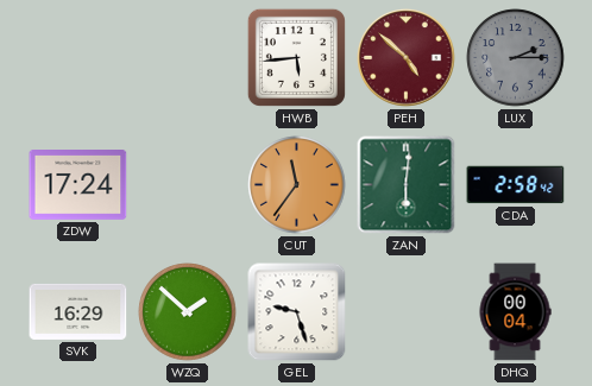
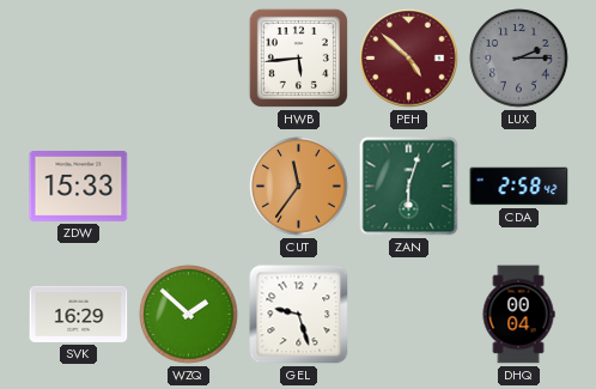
ZDW: 17:24 -> 15:33
ZAN: 6:01 -> 6:03
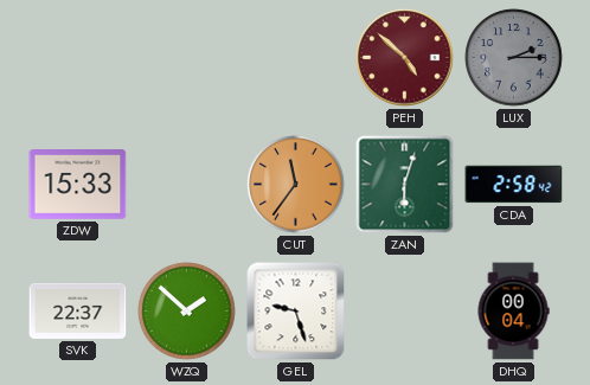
HWB: 5:44 -> none
SVK: 16:29 -> 22:37
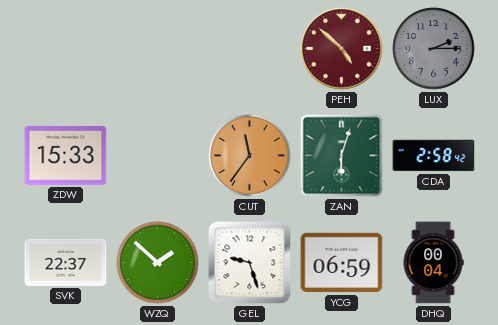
YCG: none -> 06:59
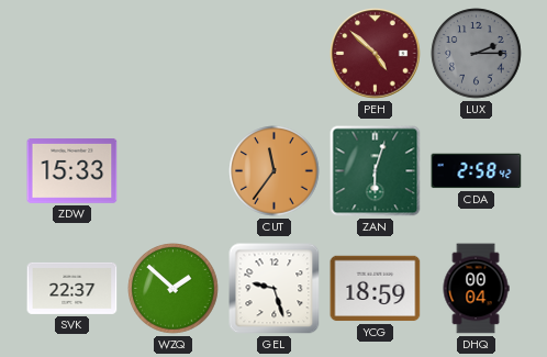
YCG: 06:59 -> 18:59
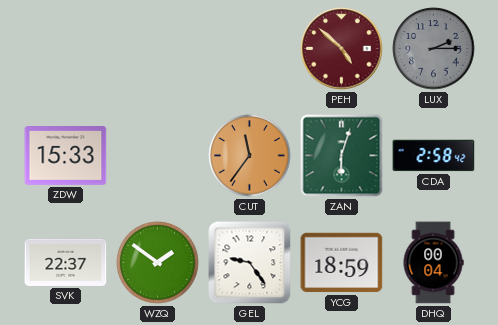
WZQ: 1:52 -> 1:51
GEL: 9:27 -> 9:24
